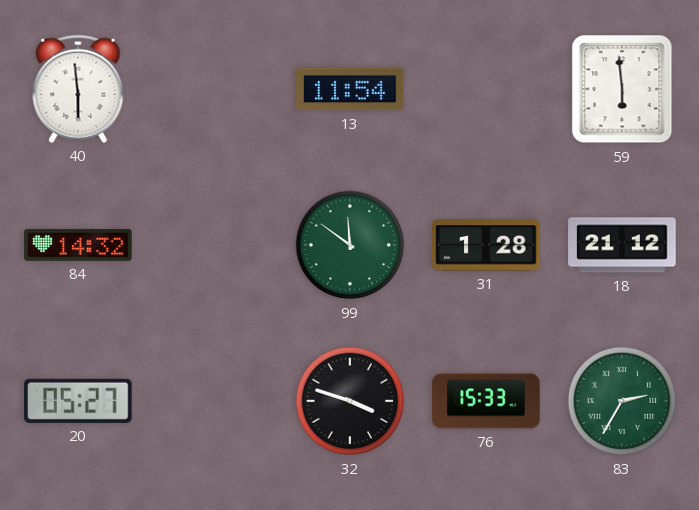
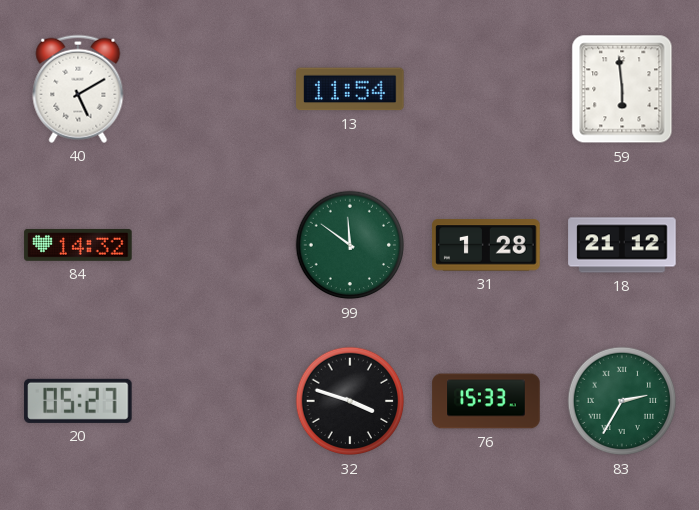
40: 5:59 -> 5:10
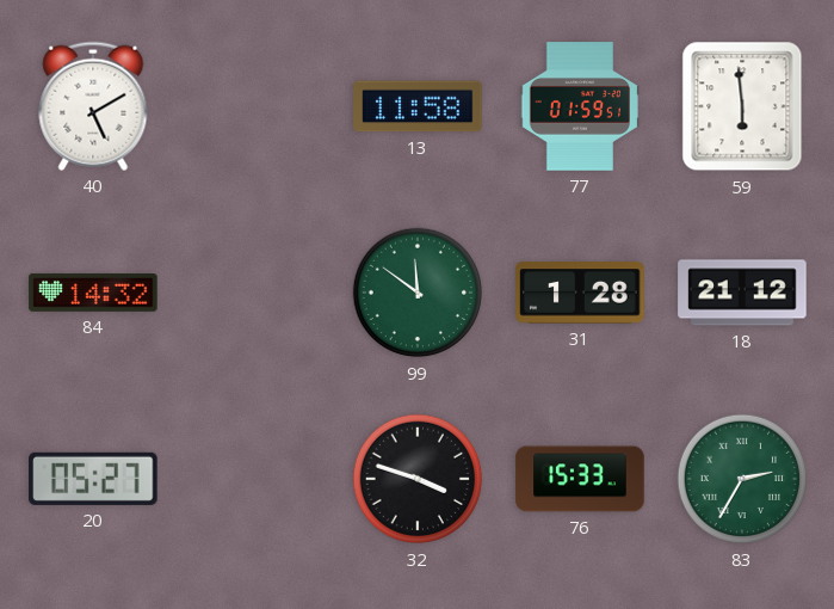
13: 11:54 -> 11:58
77: none -> 01:59
